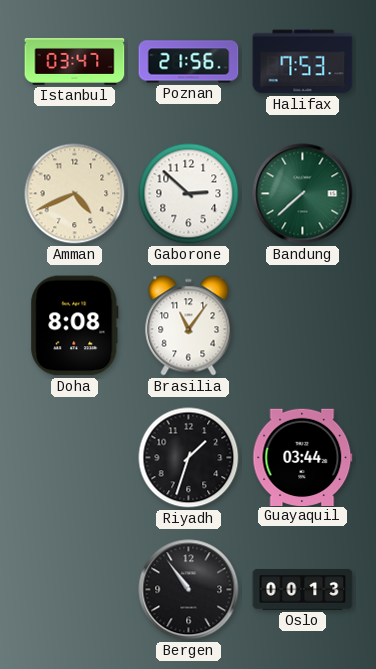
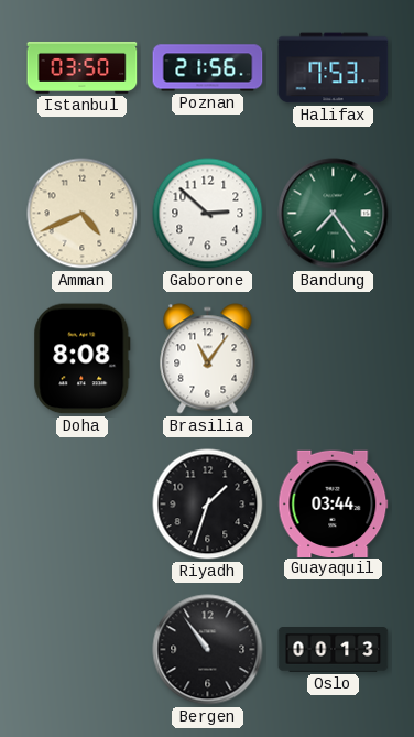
Istanbul: 03:47 -> 03:50
Bandung: 7:38 -> 7:24
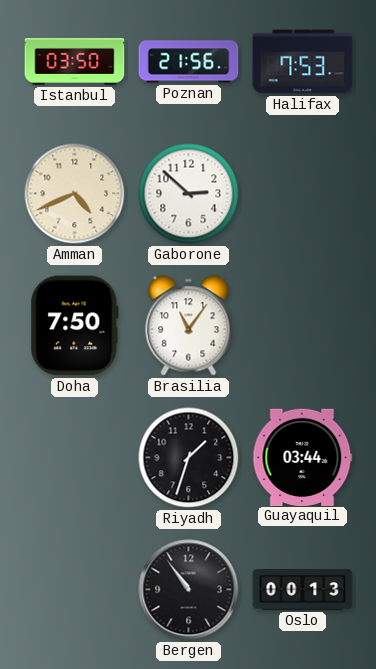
Bandung: 7:24 -> none
Doha: 8:08 -> 7:50
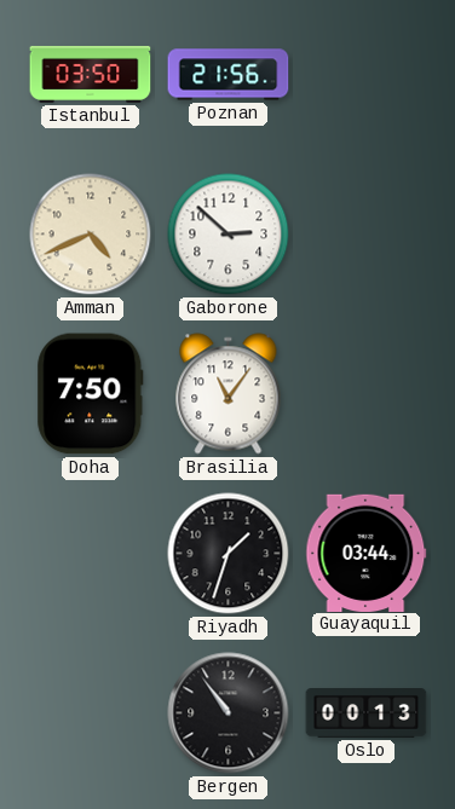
Halifax: 7:53 -> none
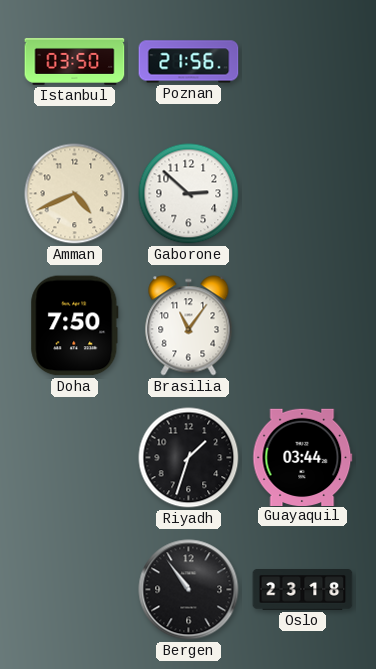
Oslo: 00:13 -> 23:18
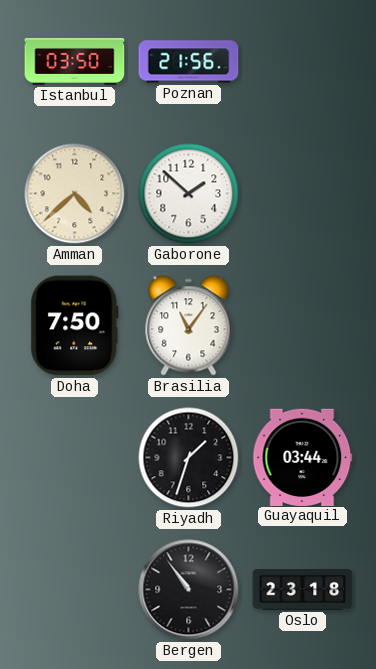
Amman: 4:41 -> 4:38
Gaborone: 2:52 -> 1:52
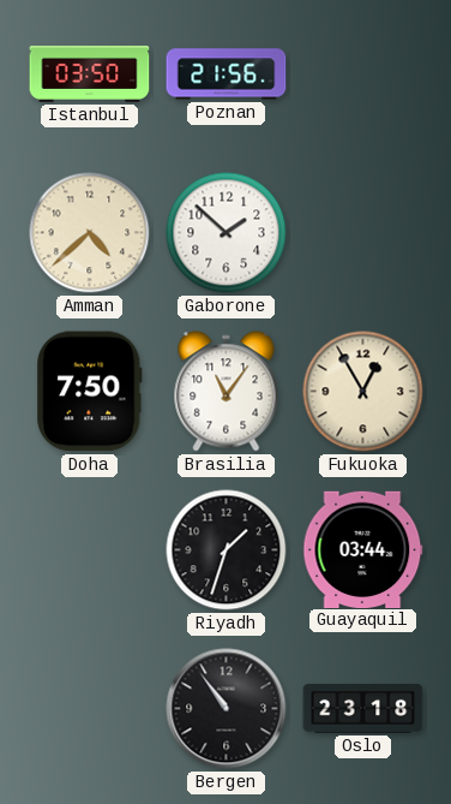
Fukuoka: none -> 12:55
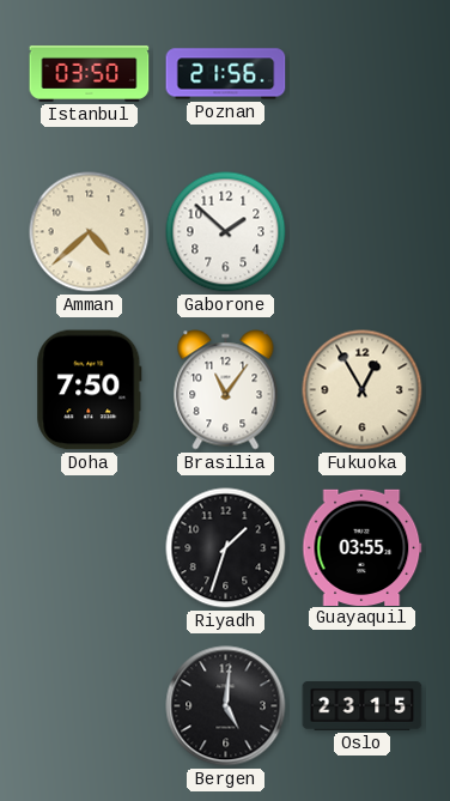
Guayaquil: 03:44 -> 03:55
Bergen: 10:54 -> 5:01
Oslo: 23:18 -> 23:15
